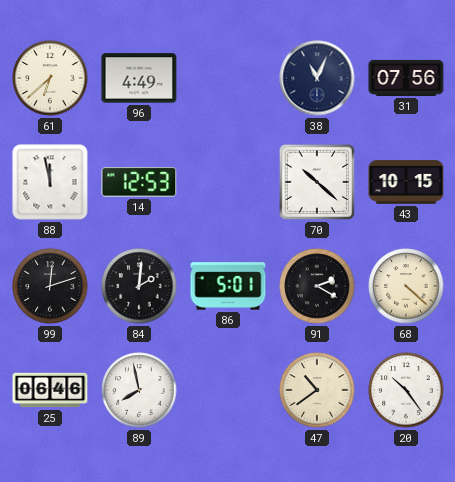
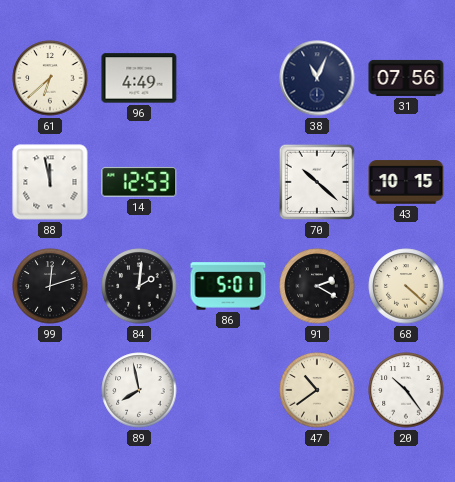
25: 06:46 -> none
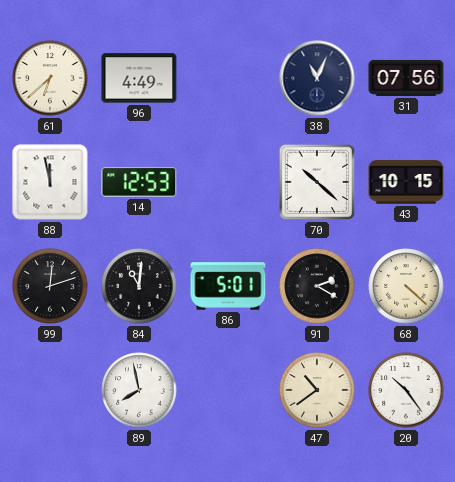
84: 2:01 -> 11:01
